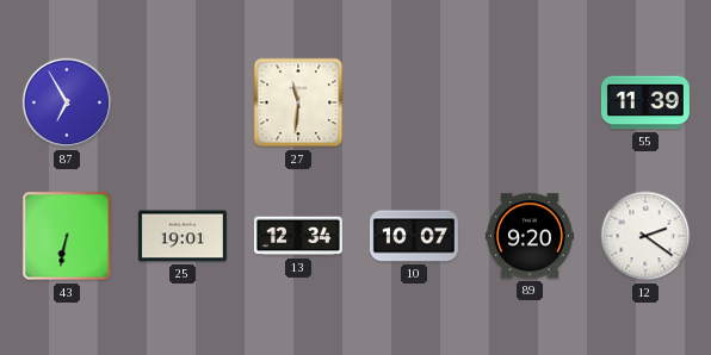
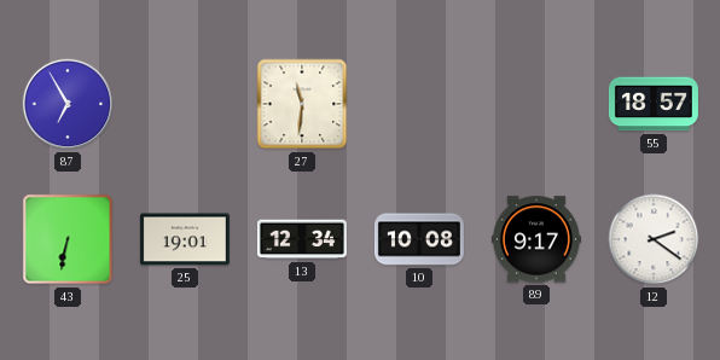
55: 11:39 -> 18:57
10: 10:07 -> 10:08
89: 9:20 -> 9:17
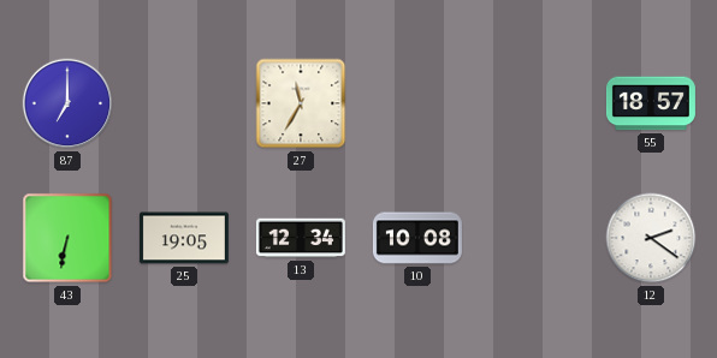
87: 6:55 -> 7:00
27: 11:31 -> 11:35
25: 19:01 -> 19:05
89: 9:17 -> none
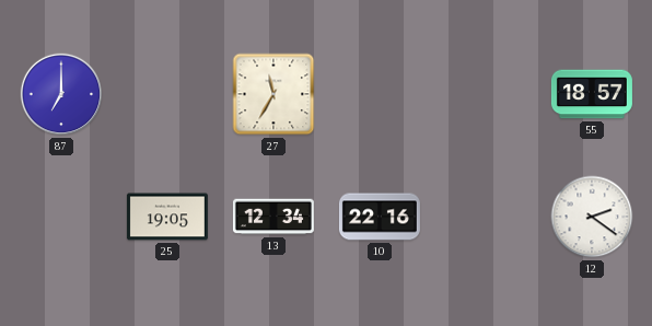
43: 6:32 -> none
10: 10:08 -> 22:16
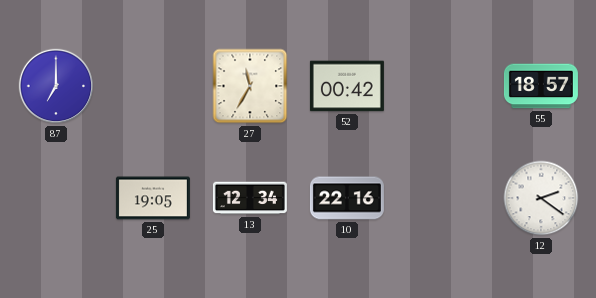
52: none -> 00:42
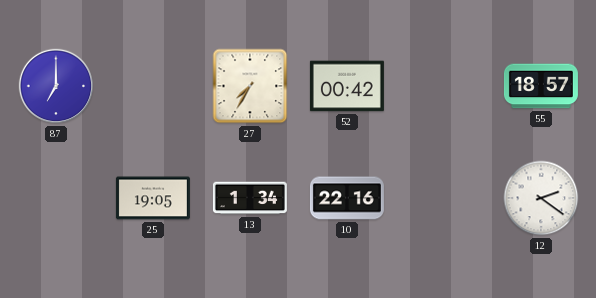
27: 11:35 -> 7:35
13: 12:34 -> 1:34
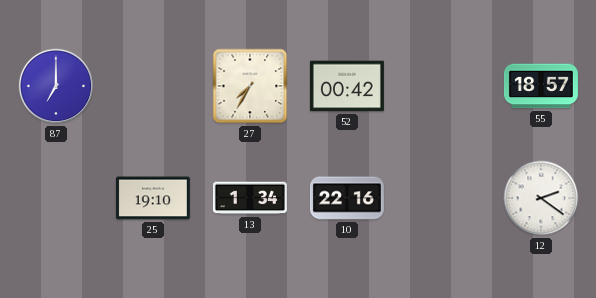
25: 19:05 -> 19:10
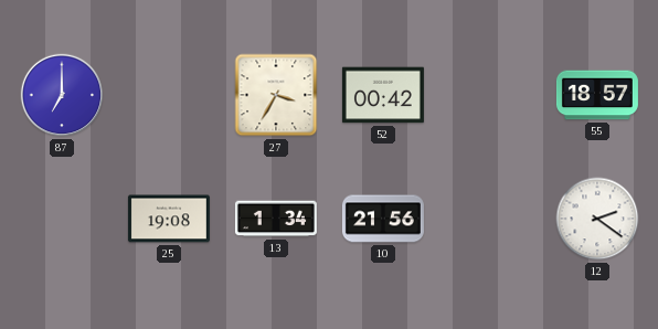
27: 7:35 -> 3:35
25: 19:10 -> 19:08
10: 22:16 -> 21:56
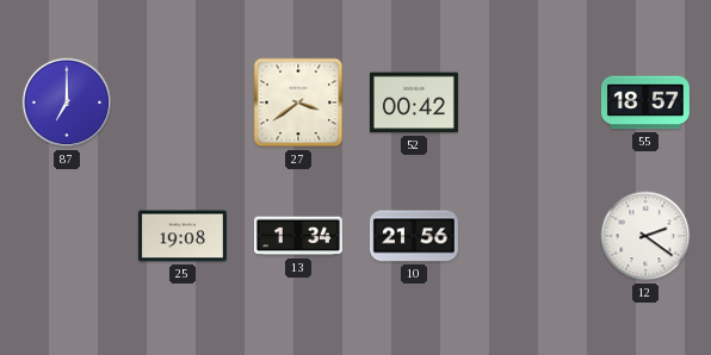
27: 3:35 -> 3:39
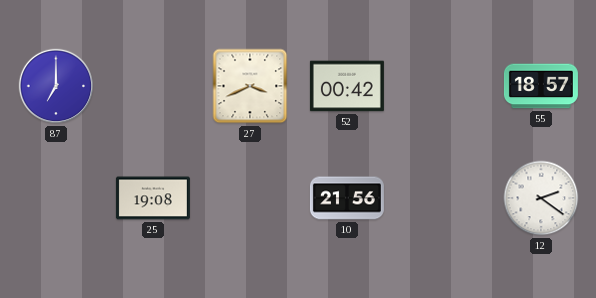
27: 3:39 -> 3:41
13: 1:34 -> none
